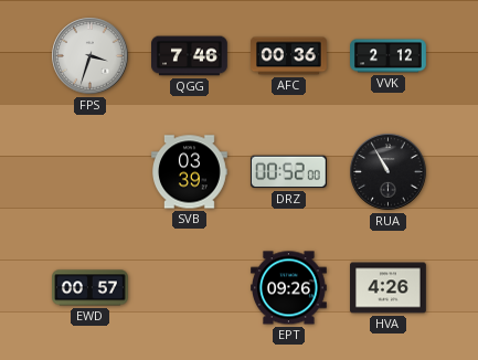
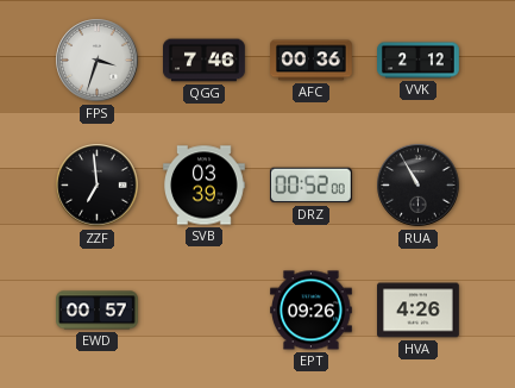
ZZF: none -> 6:59
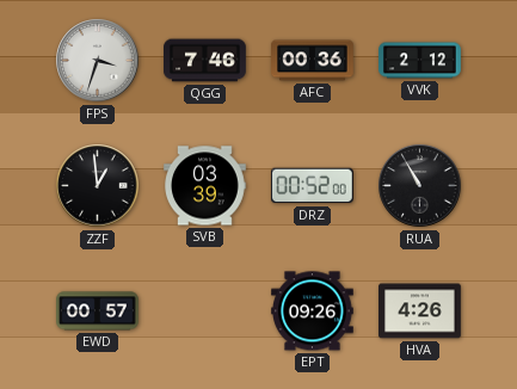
ZZF: 6:59 -> 12:59
